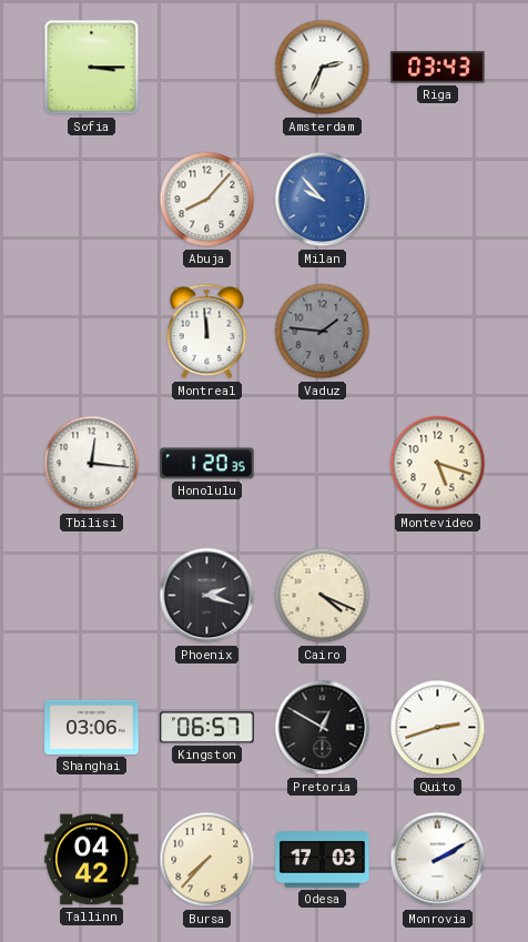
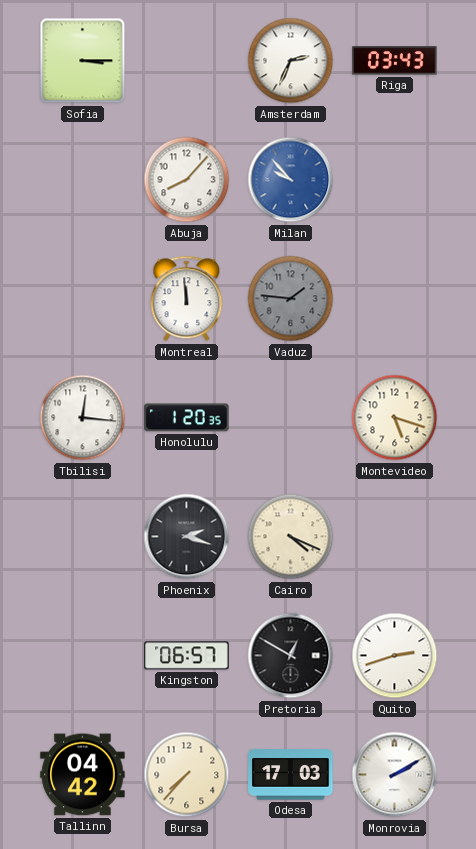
Shanghai: 03:06 -> none
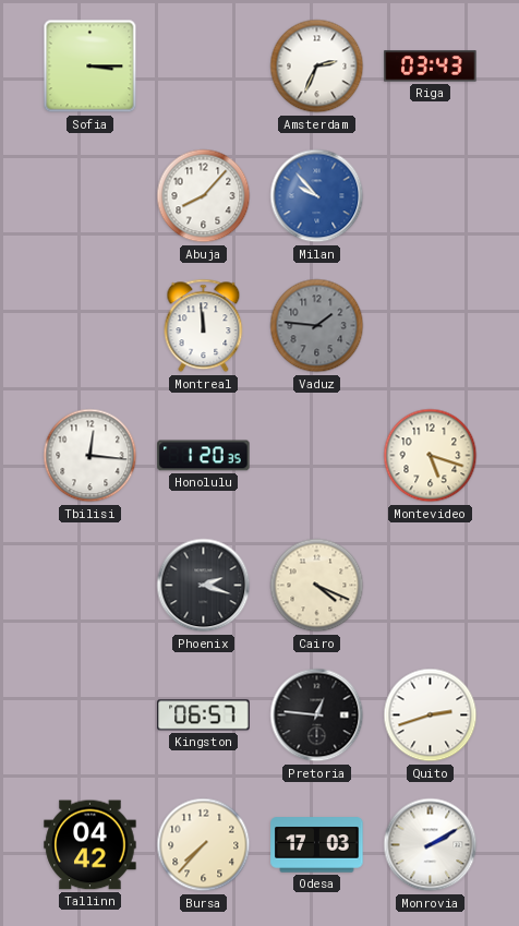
Pretoria: 12:50 -> 12:46
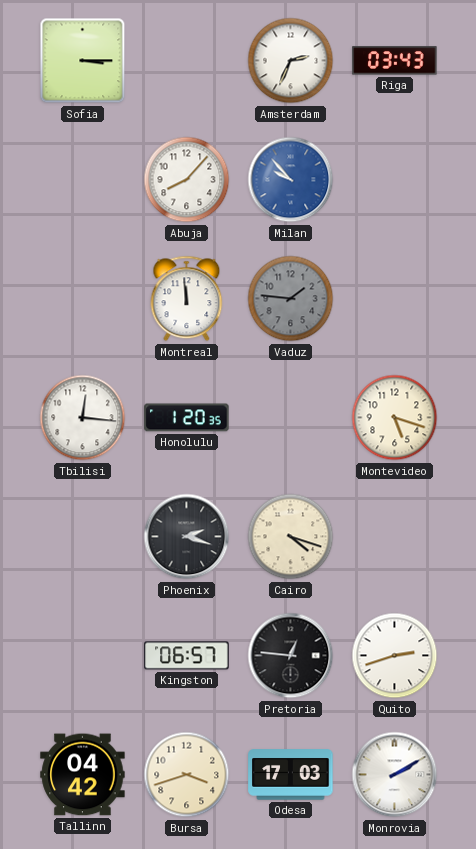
Cairo: 4:19 -> 4:18
Bursa: 7:37 -> 3:42
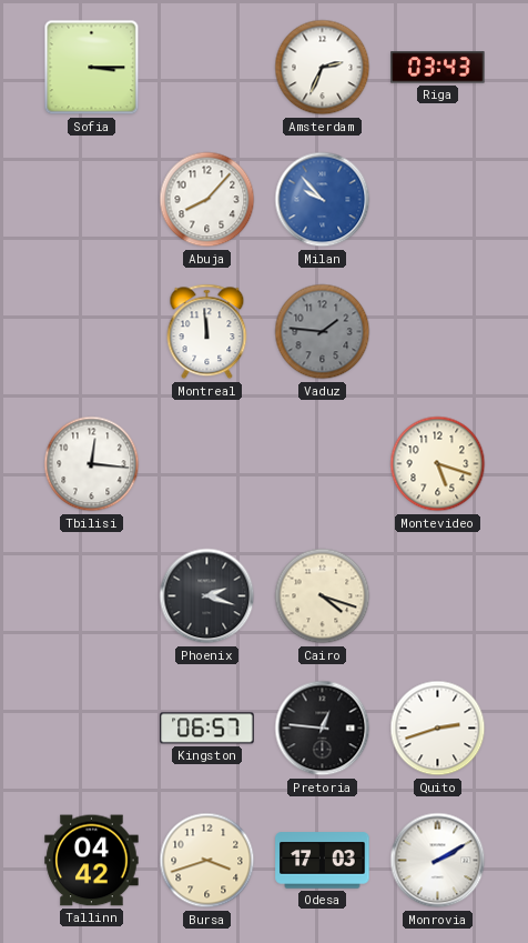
Honolulu: 1:20 -> none
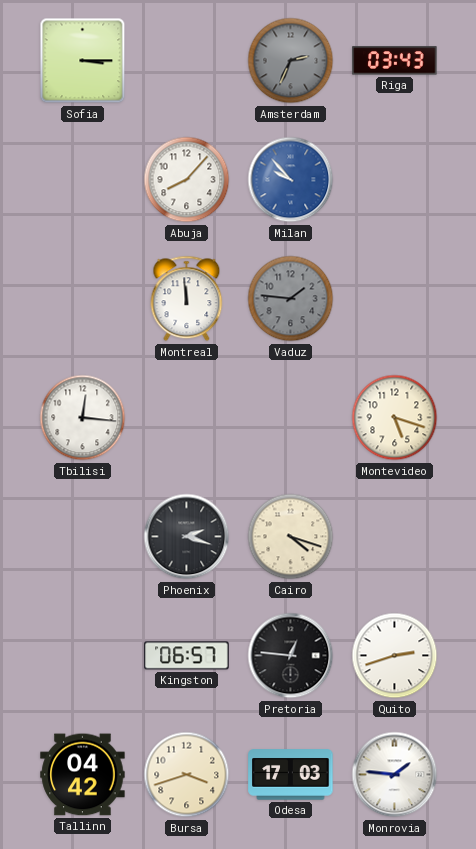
Amsterdam dial: white -> grey
Monrovia: 2:10 -> 1:46
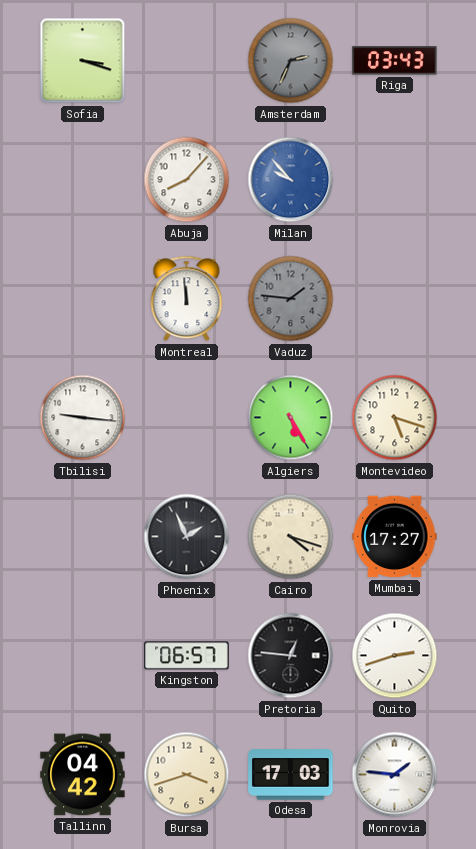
Sofia: 3:15 -> 3:18
Tbilisi: 12:16 -> 9:16
Algiers: none -> 5:25
Phoenix: 2:18 -> 1:56
Mumbai: none -> 17:27
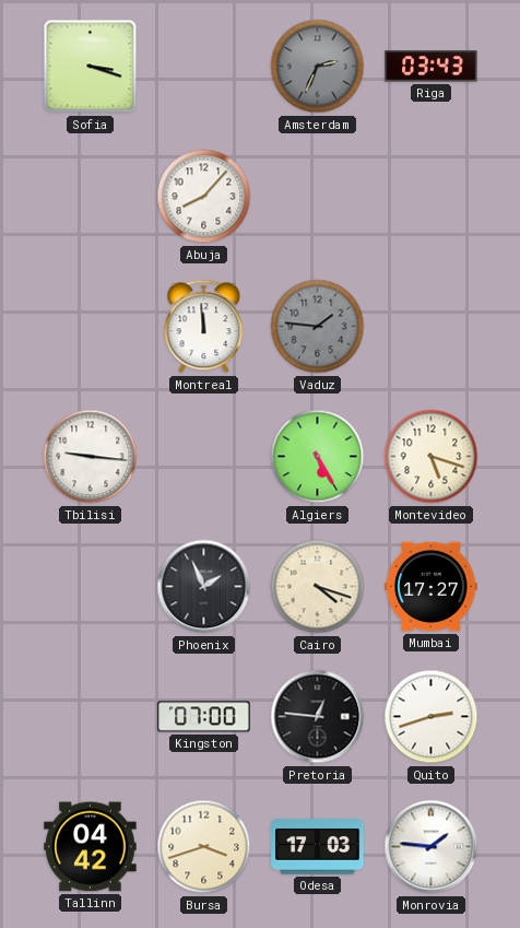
Milan: 9:53 -> none
Kingston: 06:57 -> 07:00
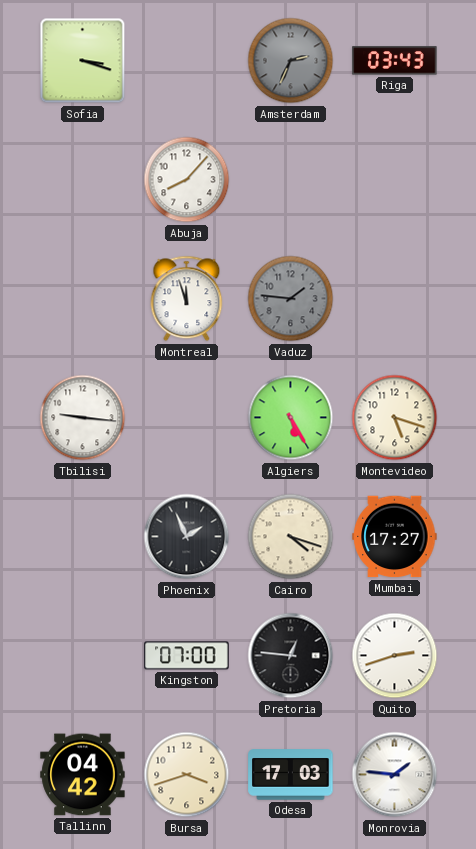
Montreal: 11:59 -> 11:57
